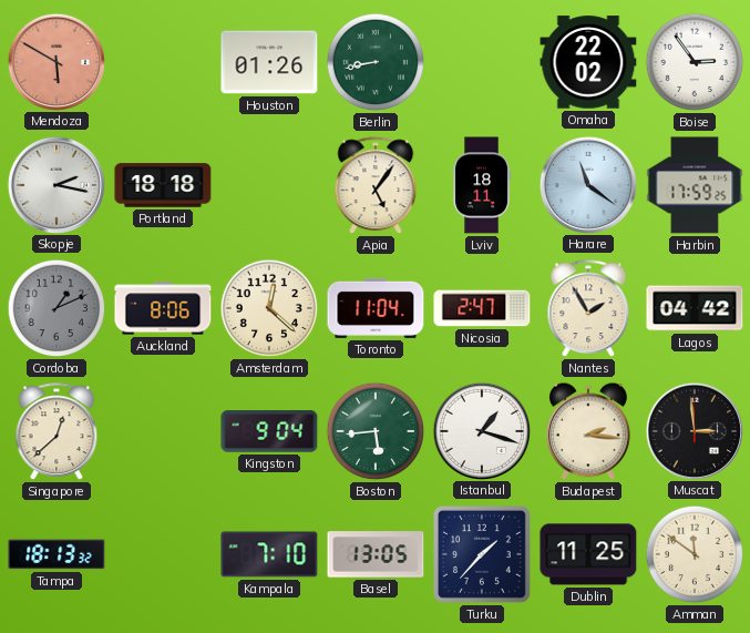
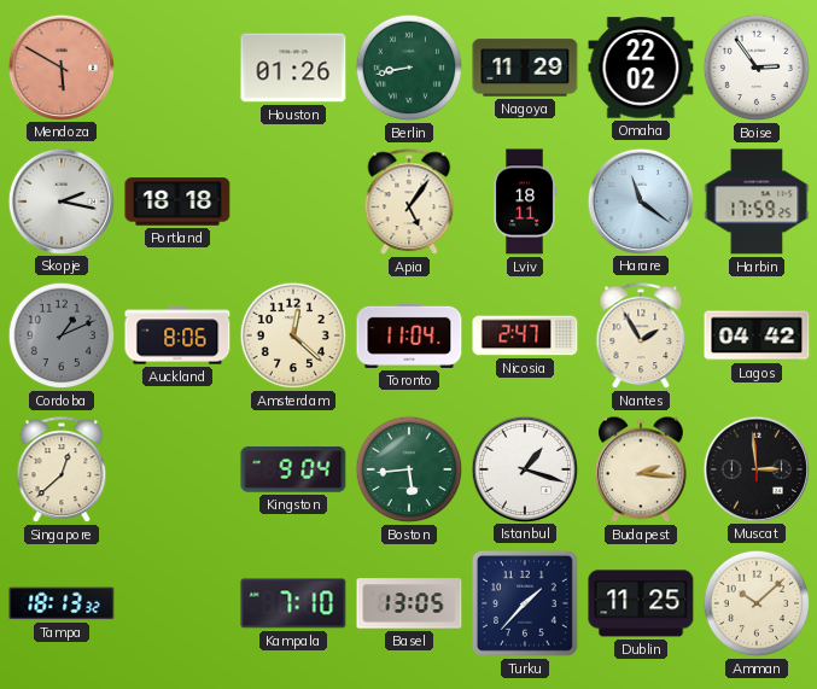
Nagoya: none -> 11:29
Amman: 11:51 -> 10:08
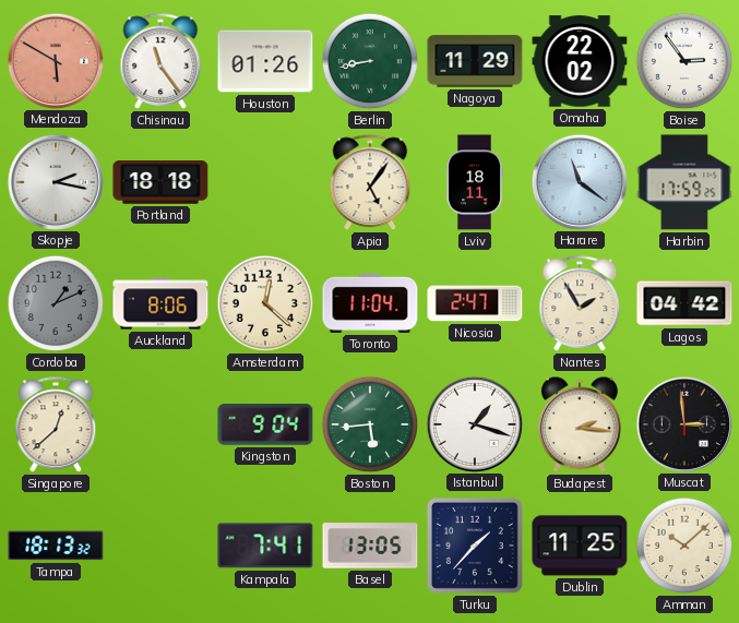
Chisinau: none -> 11:24
Kampala: 7:10 -> 7:41
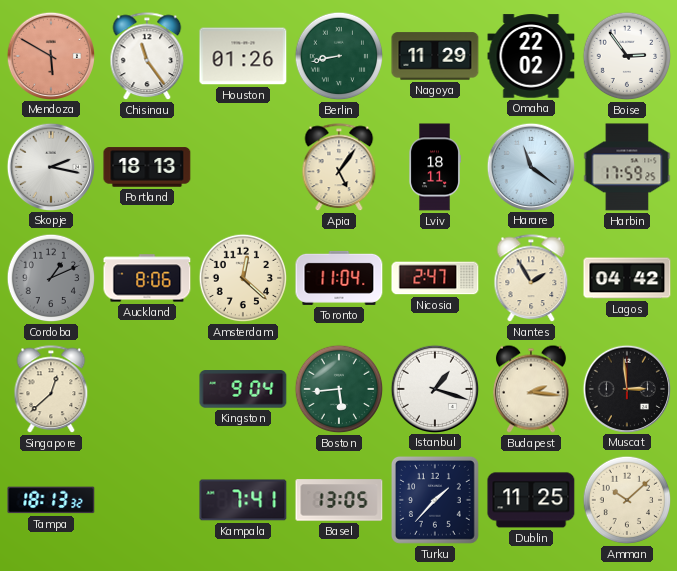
Portland: 18:18 -> 18:13
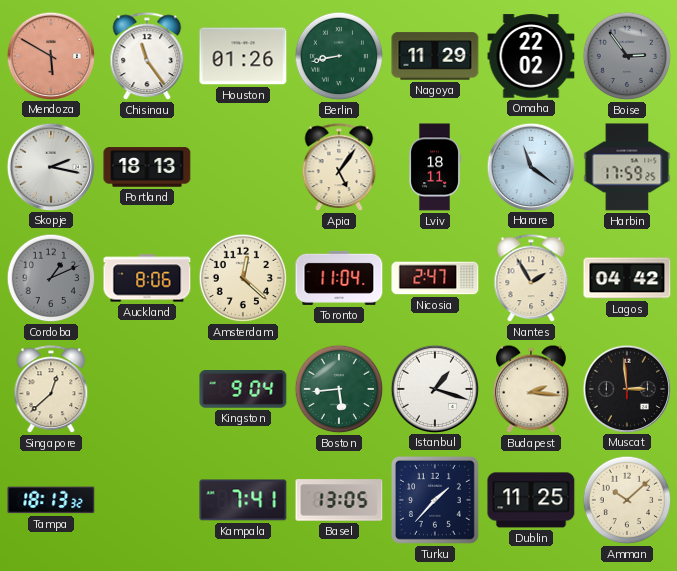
Boise dial: white -> grey
